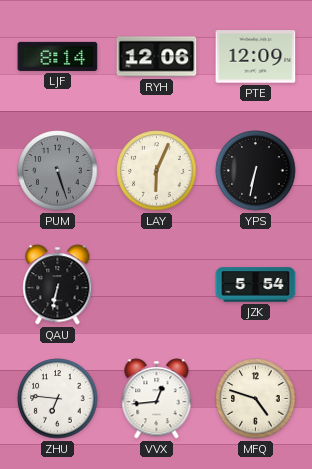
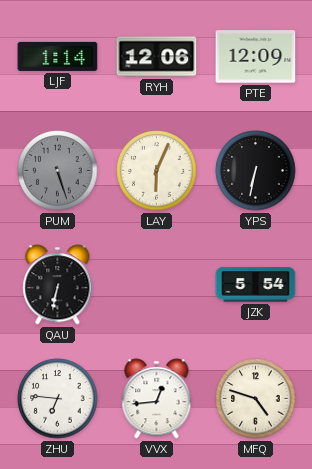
LJF: 8:14 -> 1:14
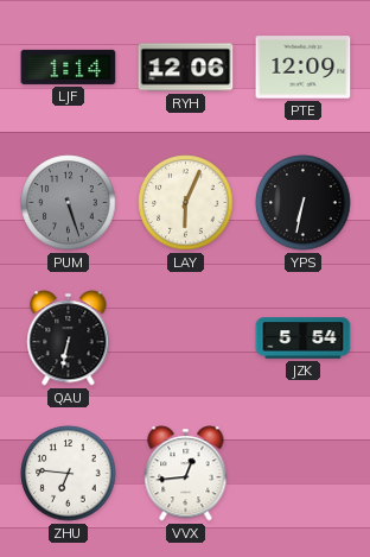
MFQ: 4:48 -> none
